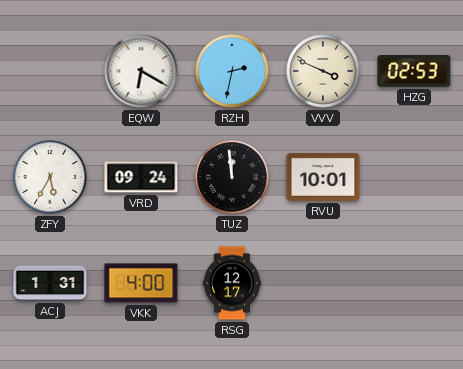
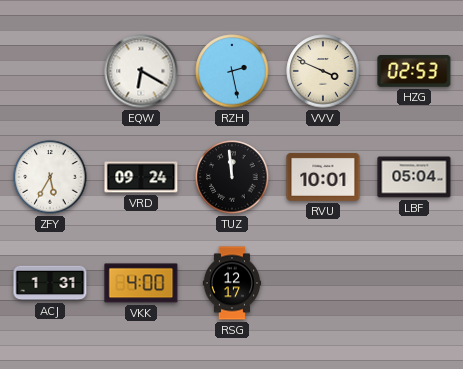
RZH: 2:32 -> 2:28
LBF: none -> 05:04
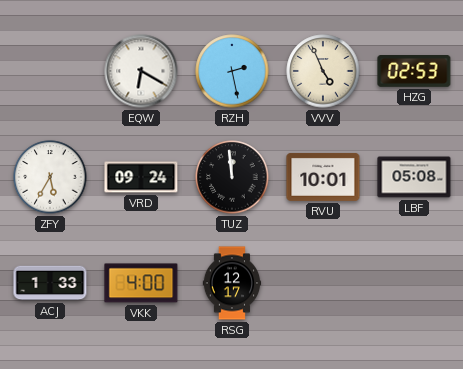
VVV: 3:49 -> 4:56
LBF: 05:04 -> 05:08
ACJ: 1:31 -> 1:33
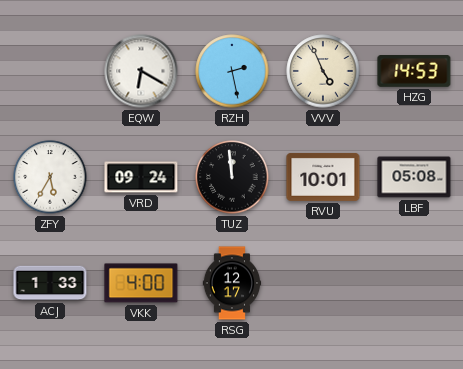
HZG: 02:53 -> 14:53
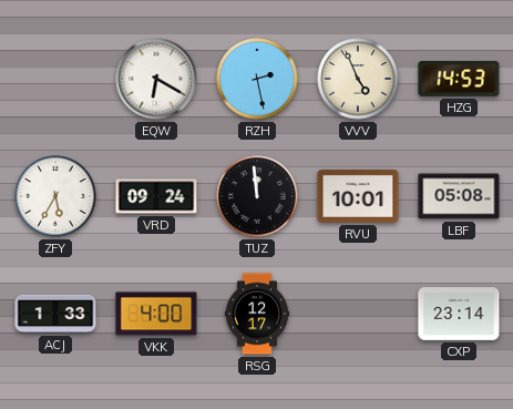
CXP: none -> 23:14
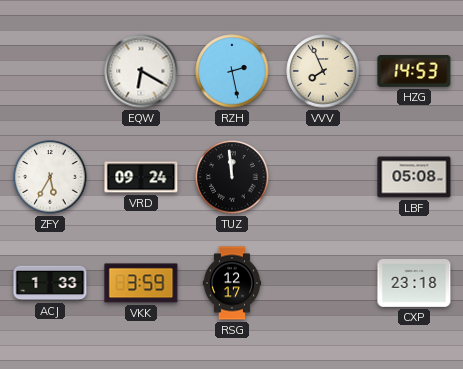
VVV: 4:56 -> 7:56
RVU: 10:01 -> none
VKK: 4:00 -> 3:59
CXP: 23:14 -> 23:18
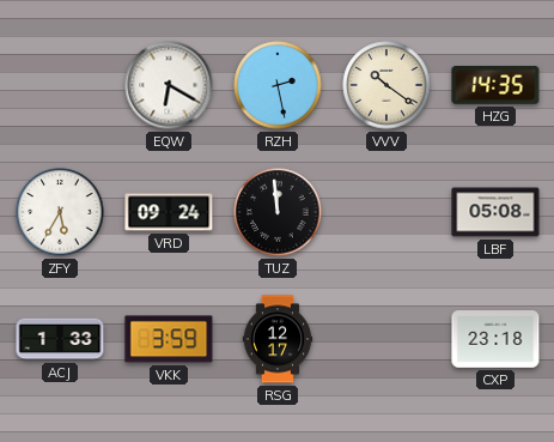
VVV: 7:56 -> 10:21
HZG: 14:53 -> 14:35
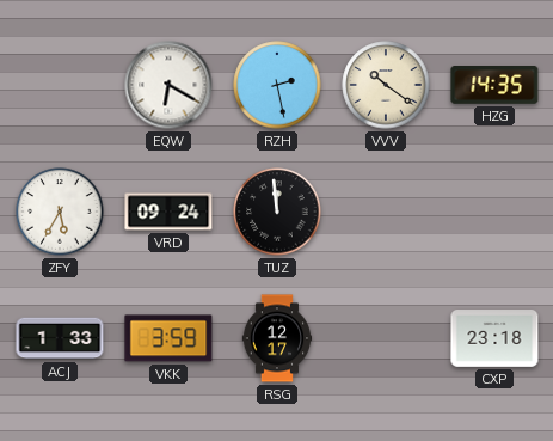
LBF: 05:08 -> none
